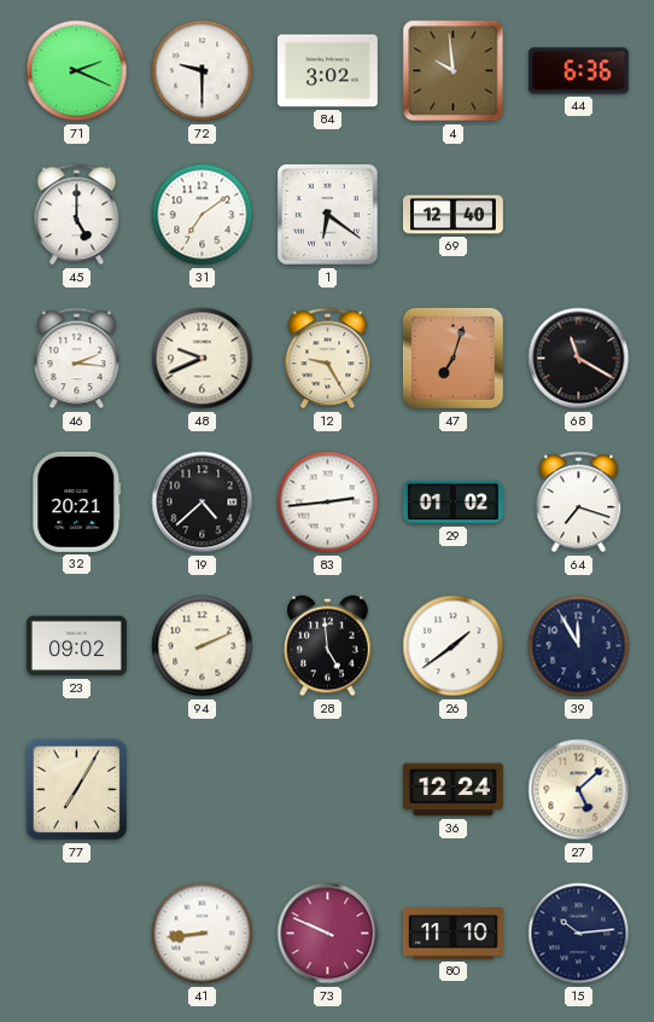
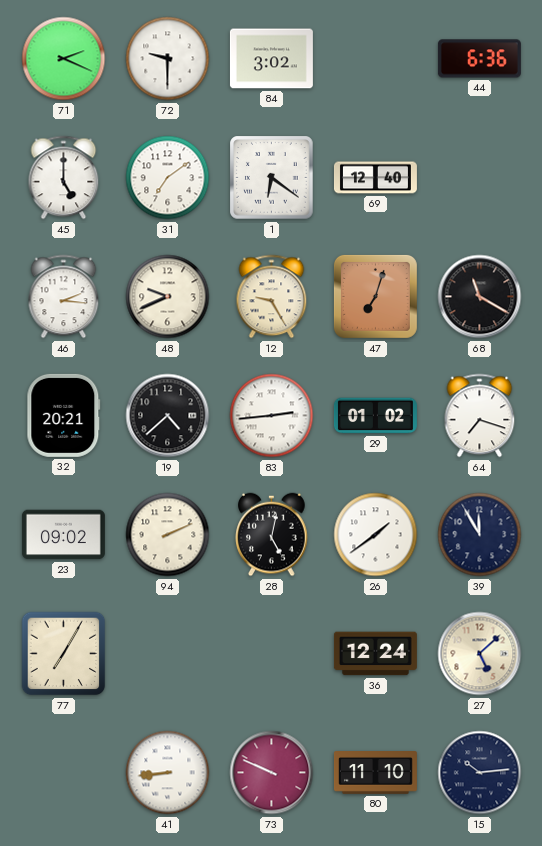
4: 9:59 -> none
28: 4:59 -> 5:02
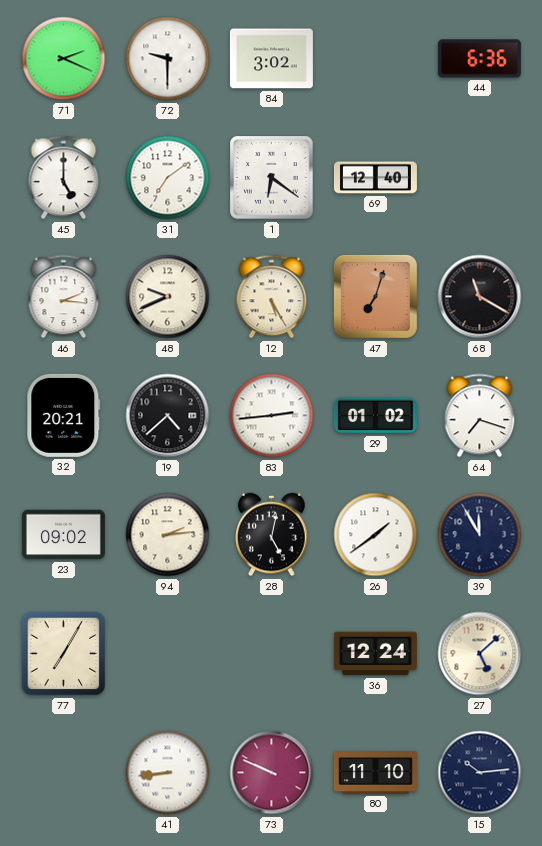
12: 9:25 -> 5:25
94: 2:11 -> 2:14
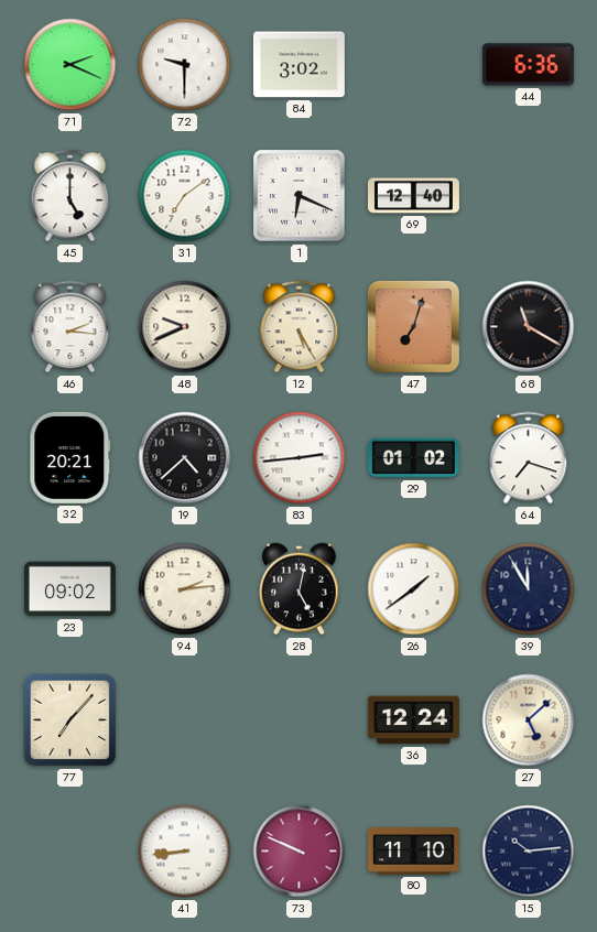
1: 6:21 -> 6:19
77: 7:05 -> 7:07
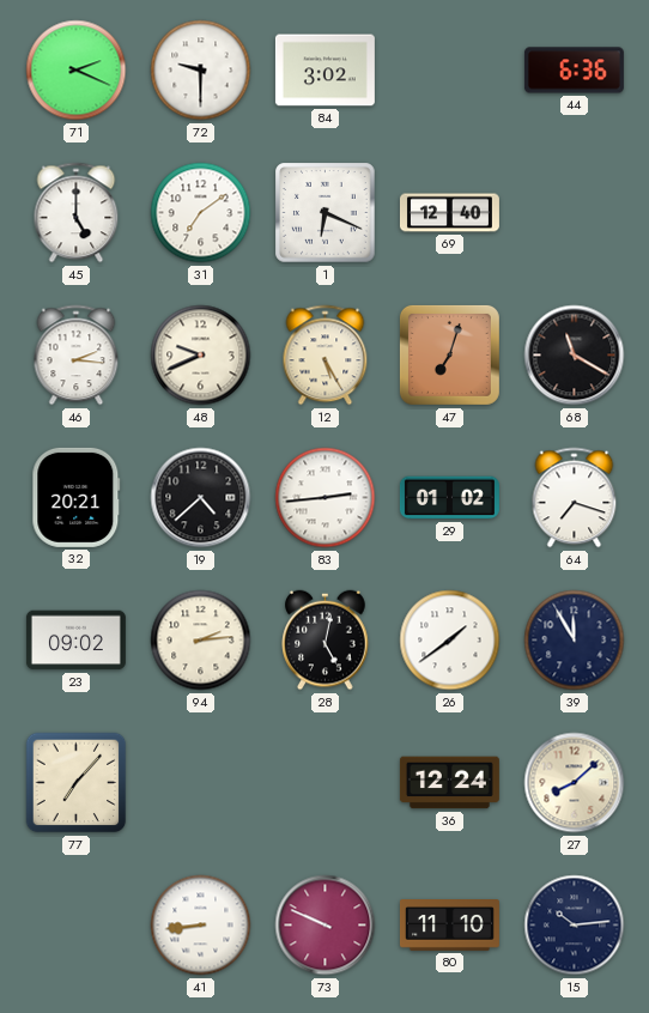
27: 5:08 -> 8:08
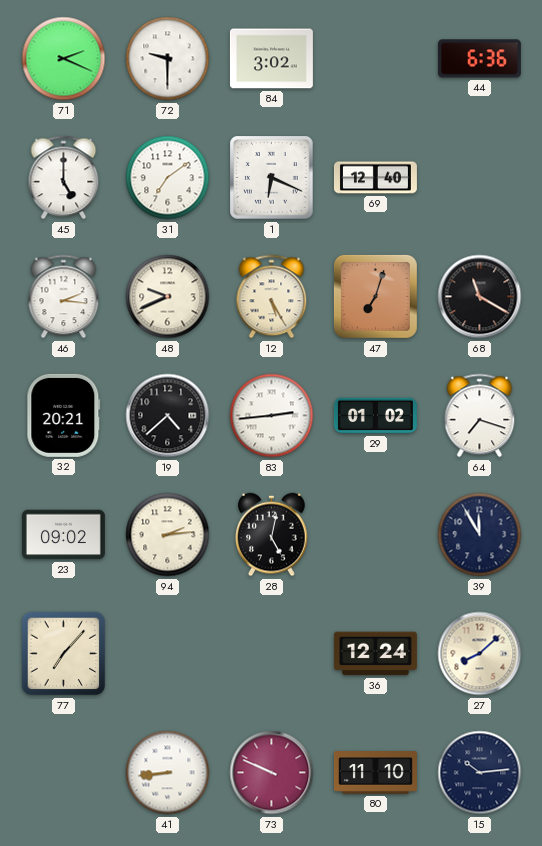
26: 1:39 -> none
